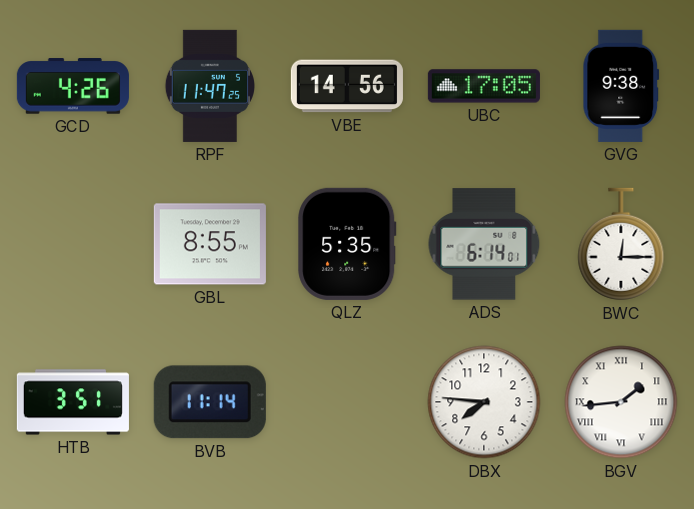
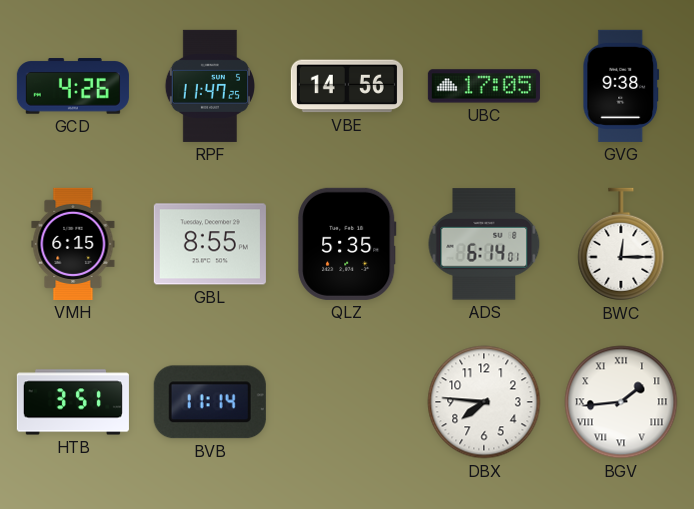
VMH: none -> 6:15
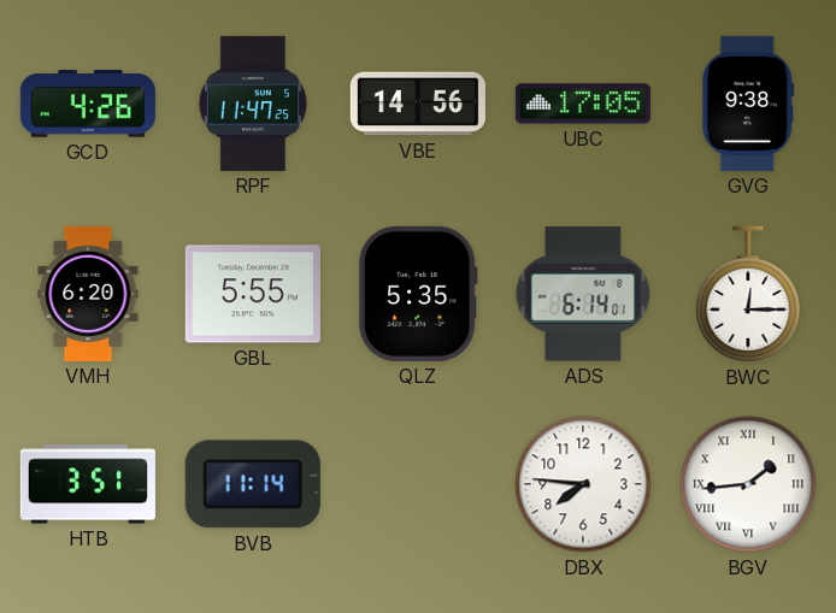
VMH: 6:15 -> 6:20
GBL: 8:55 -> 5:55
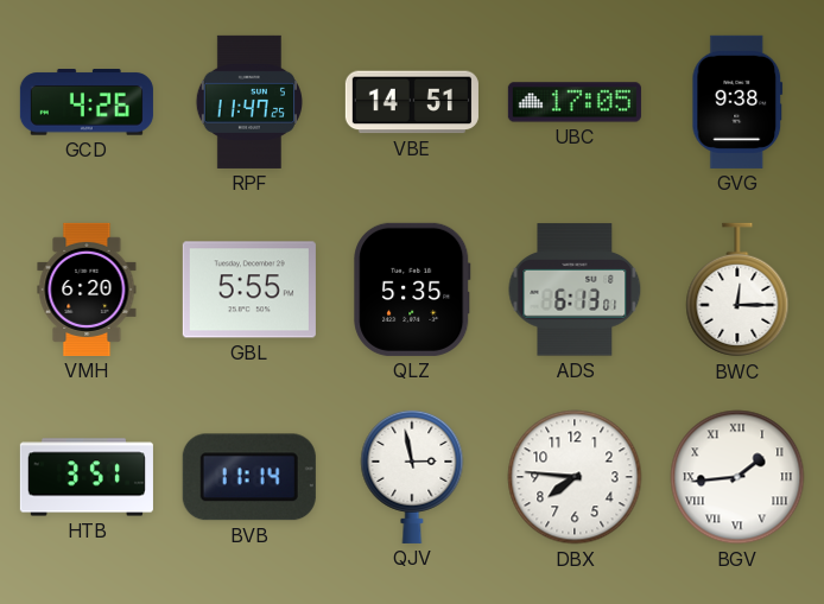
VBE: 14:56 -> 14:51
ADS: 6:14 -> 6:13
QJV: none -> 2:58
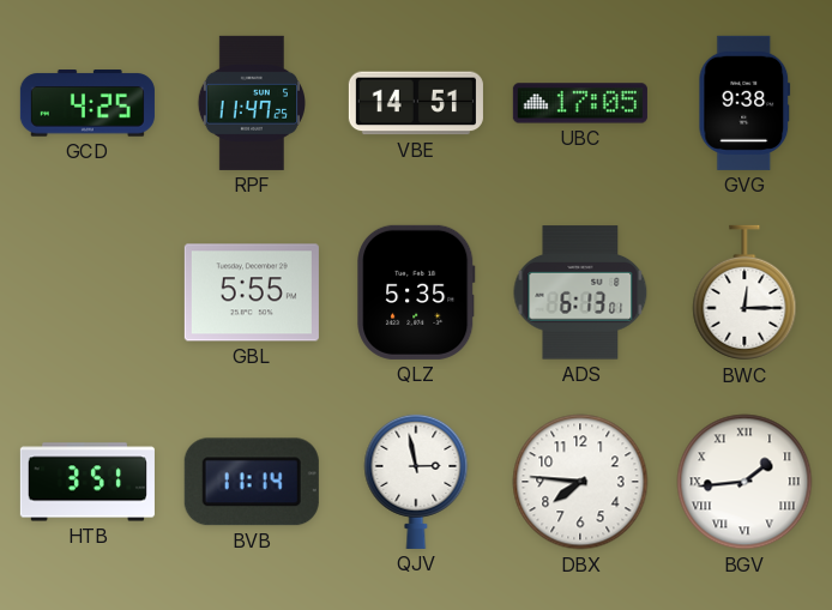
GCD: 4:26 -> 4:25
VMH: 6:20 -> none
